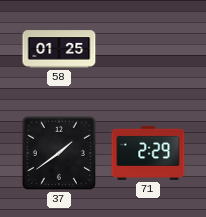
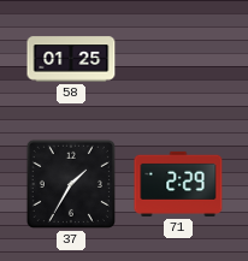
37: 1:39 -> 1:35
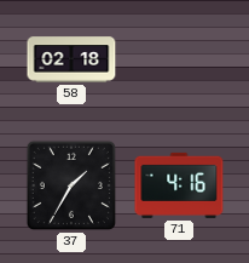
58: 01:25 -> 02:18
71: 2:29 -> 4:16
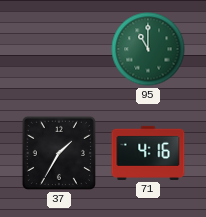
58: 02:18 -> none
95: none -> 11:00
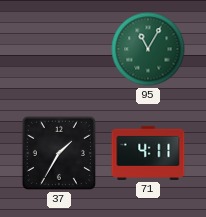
95: 11:00 -> 11:05
71: 4:16 -> 4:11
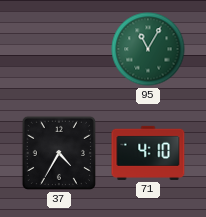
37: 1:35 -> 4:35
71: 4:11 -> 4:10
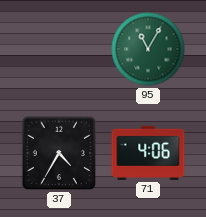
71: 4:10 -> 4:06
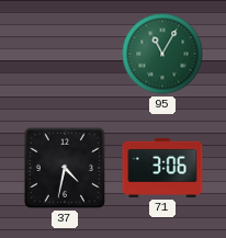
37: 4:35 -> 4:32
71: 4:06 -> 3:06
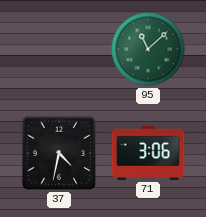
95: 11:05 -> 11:08
